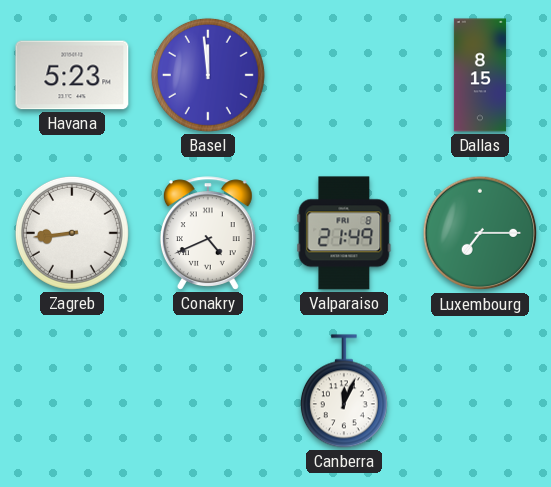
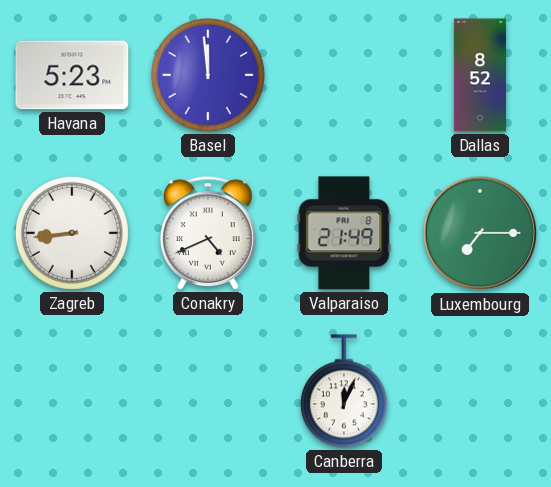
Dallas: 8:15 -> 8:52
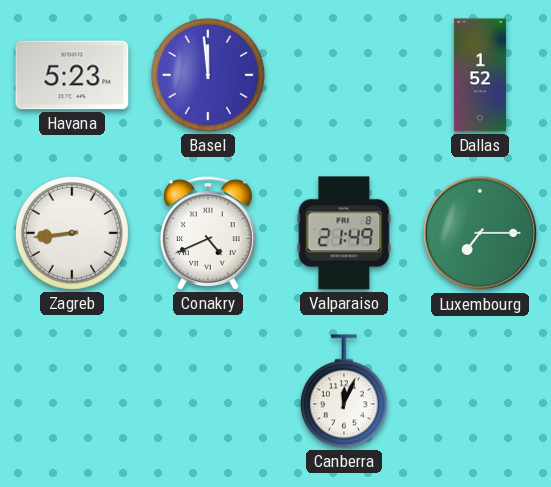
Dallas: 8:52 -> 1:52
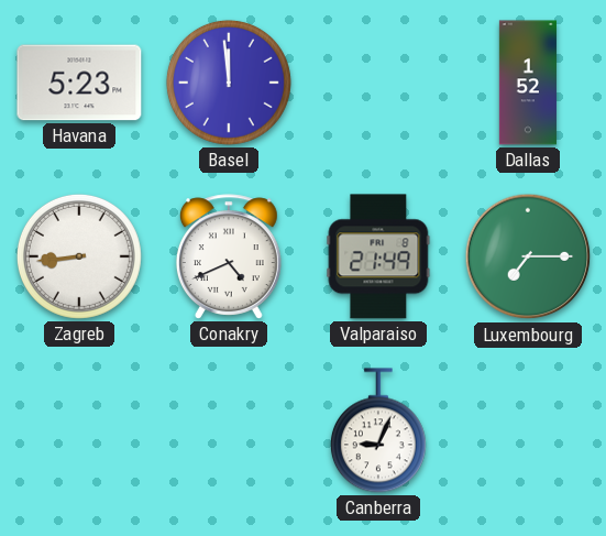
Canberra: 12:04 -> 9:04
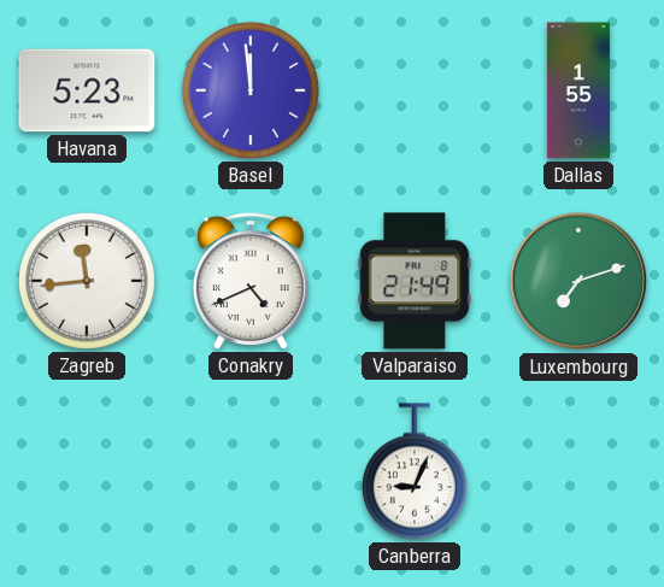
Dallas: 1:52 -> 1:55
Zagreb: 8:44 -> 11:44
Luxembourg: 7:15 -> 7:12
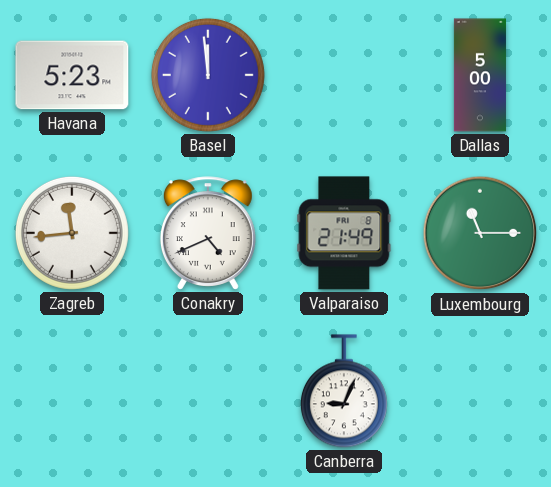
Dallas: 1:55 -> 5:00
Luxembourg: 7:12 -> 11:15
